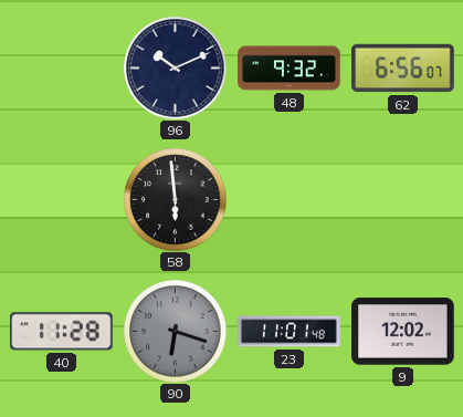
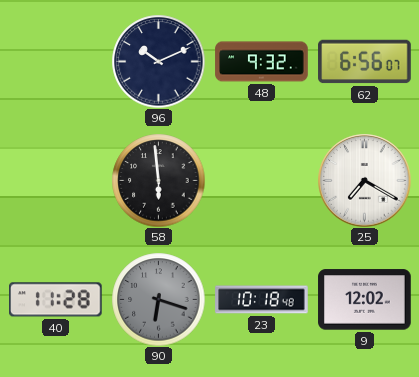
25: none -> 7:20
23: 11:01 -> 10:18
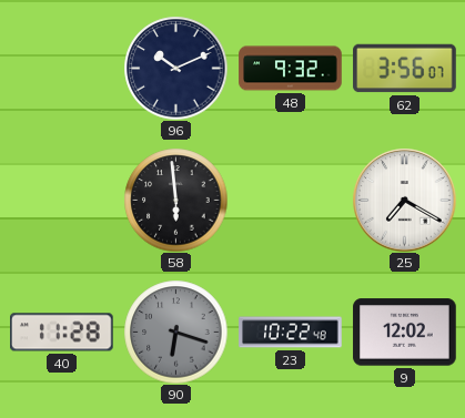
62: 6:56 -> 3:56
23: 10:18 -> 10:22
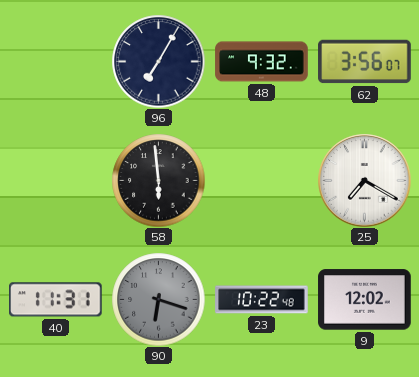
96: 10:11 -> 7:05
40: 11:28 -> 11:31
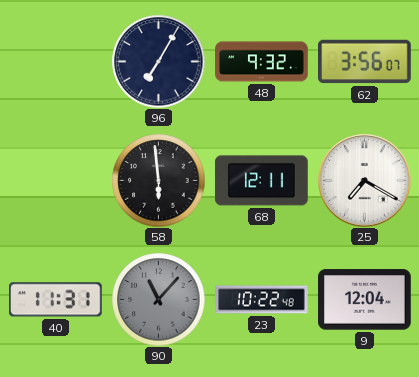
68: none -> 12:11
90: 6:18 -> 11:07
9: 12:02 -> 12:04
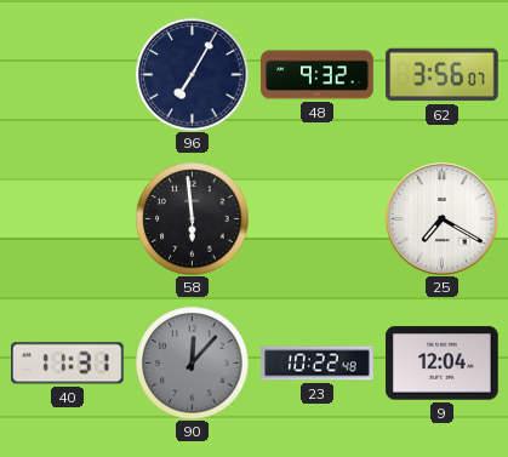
68: 12:11 -> none
90: 11:07 -> 12:07
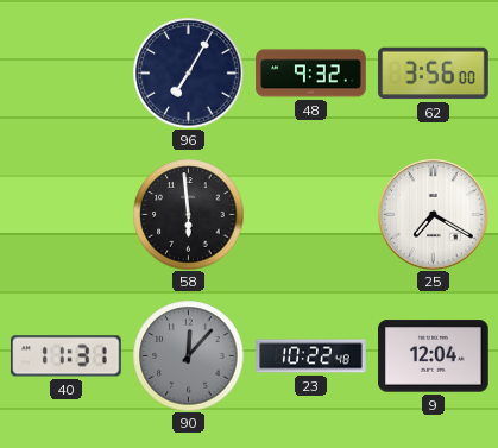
62: 3:56:07 -> 3:56:00
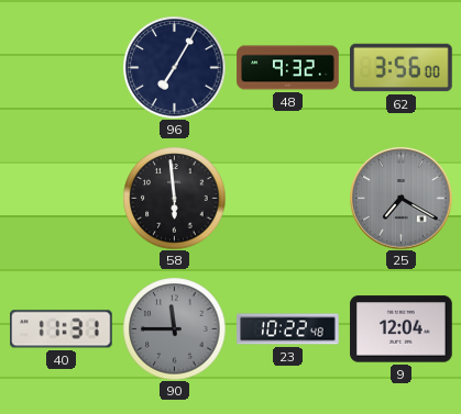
25 dial: white -> grey
90: 12:07 -> 11:45
